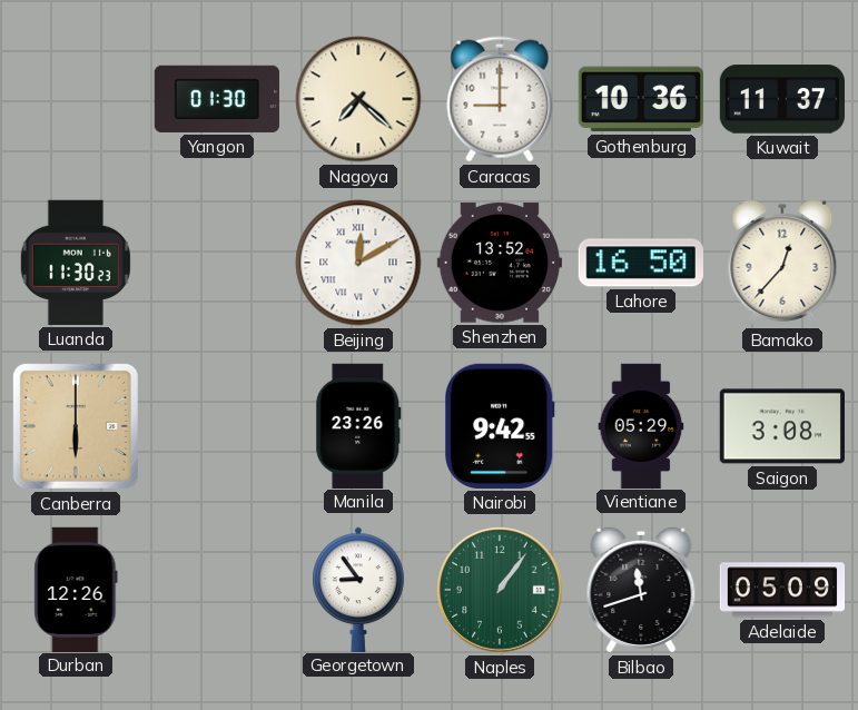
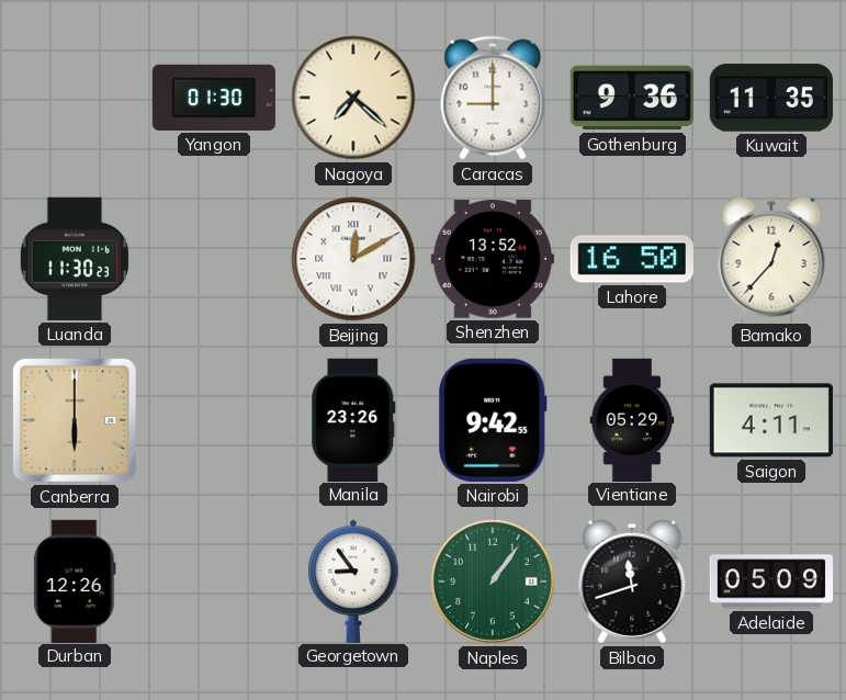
Gothenburg: 10:36 -> 9:36
Kuwait: 11:37 -> 11:35
Saigon: 3:08 -> 4:11
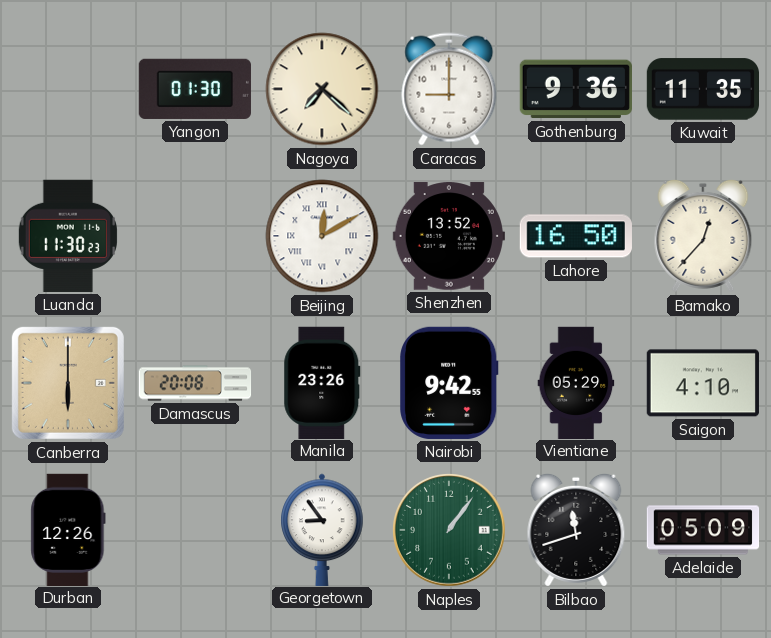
Damascus: none -> 20:08
Saigon: 4:11 -> 4:10
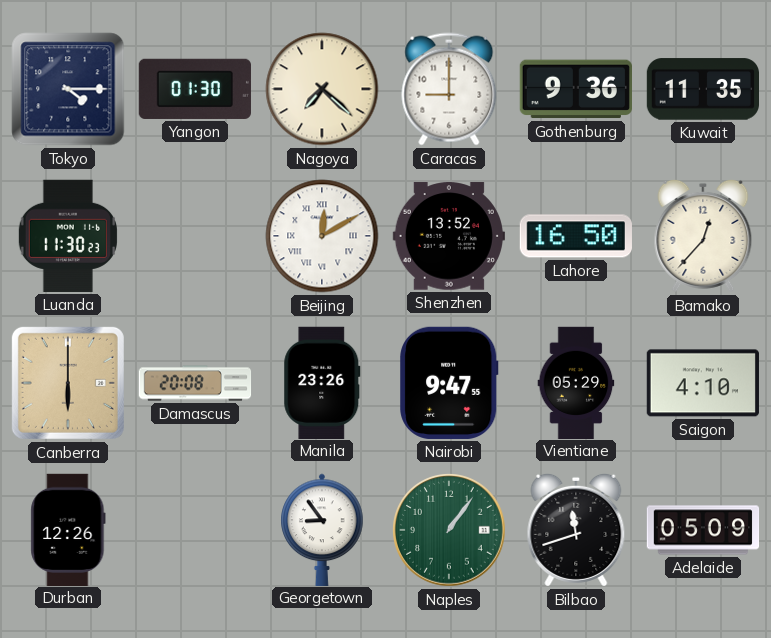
Tokyo: none -> 4:15
Nairobi: 9:42 -> 9:47
